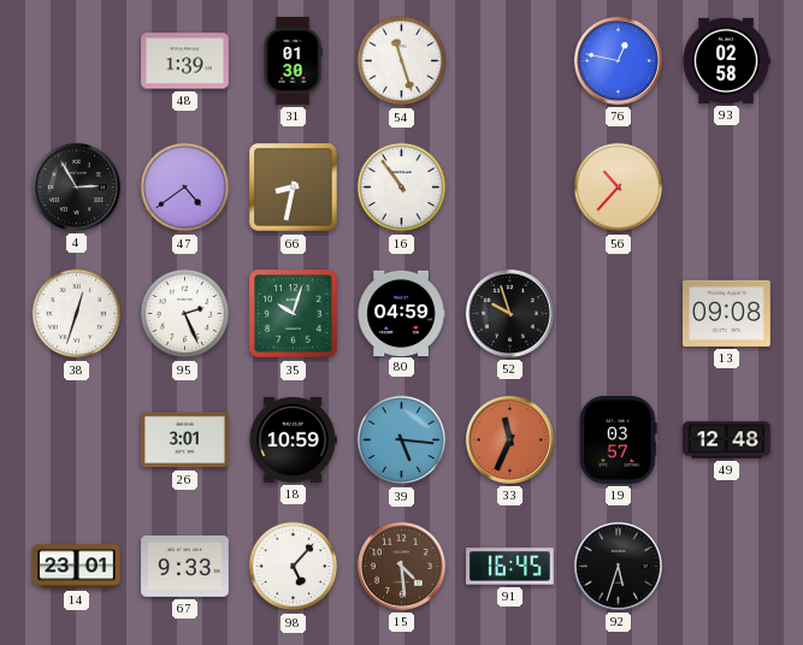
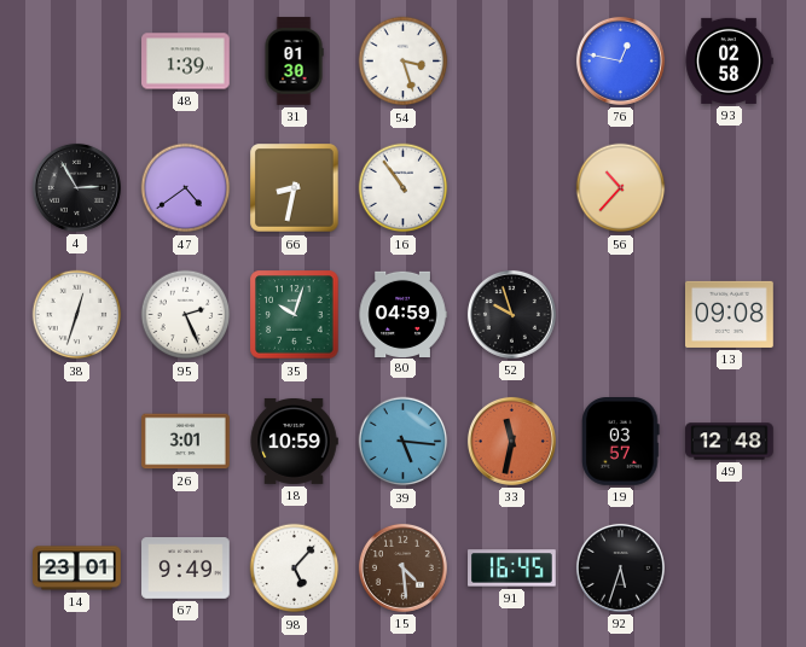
54: 11:27 -> 3:27
33: 11:34 -> 11:32
67: 9:33 -> 9:49
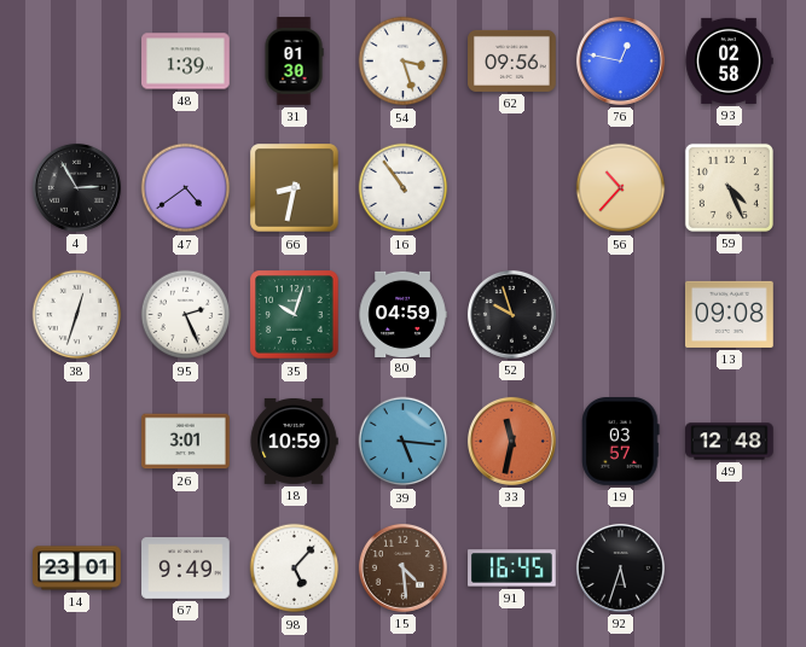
62: none -> 09:56
59: none -> 4:26
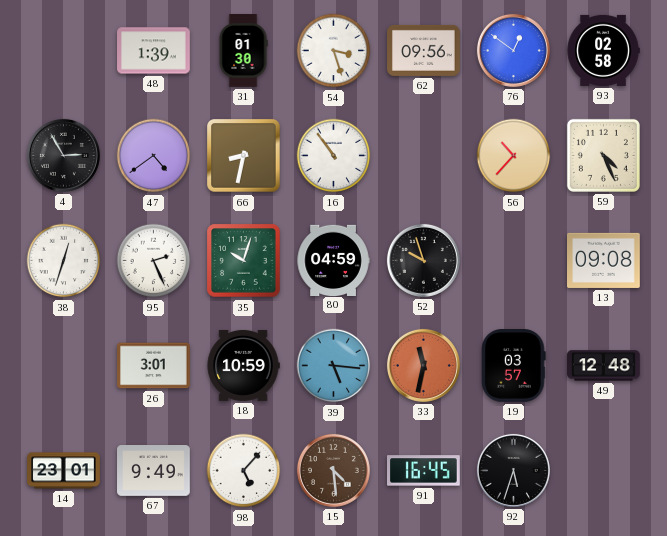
76: 12:47 -> 12:51
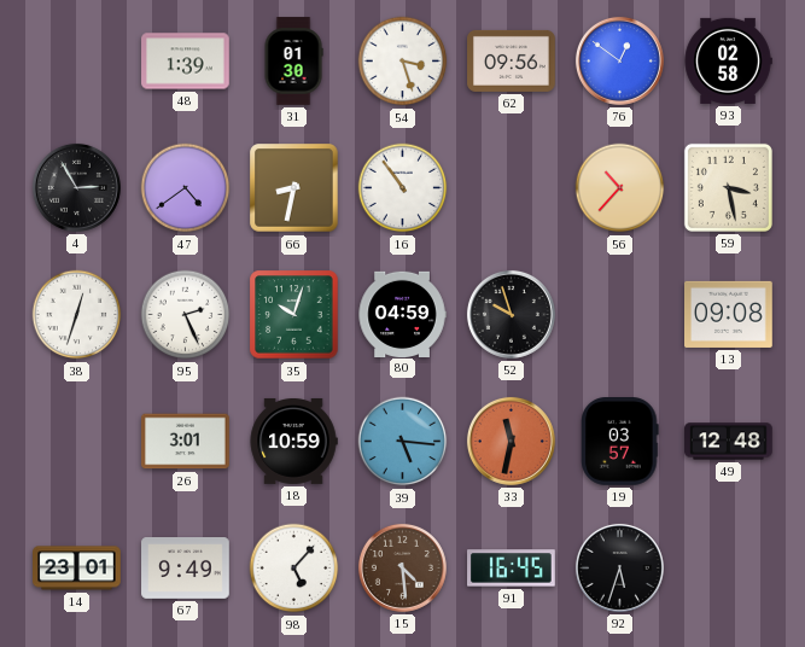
59: 4:26 -> 3:28
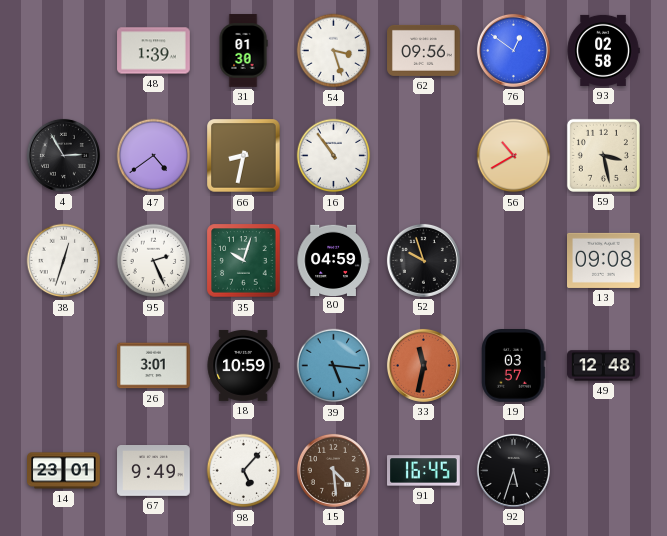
56: 10:37 -> 10:40
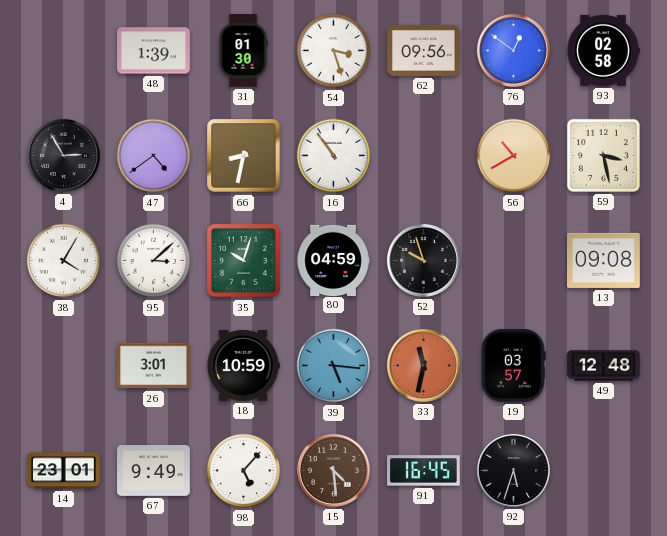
38: 12:33 -> 4:05
95: 2:26 -> 3:08
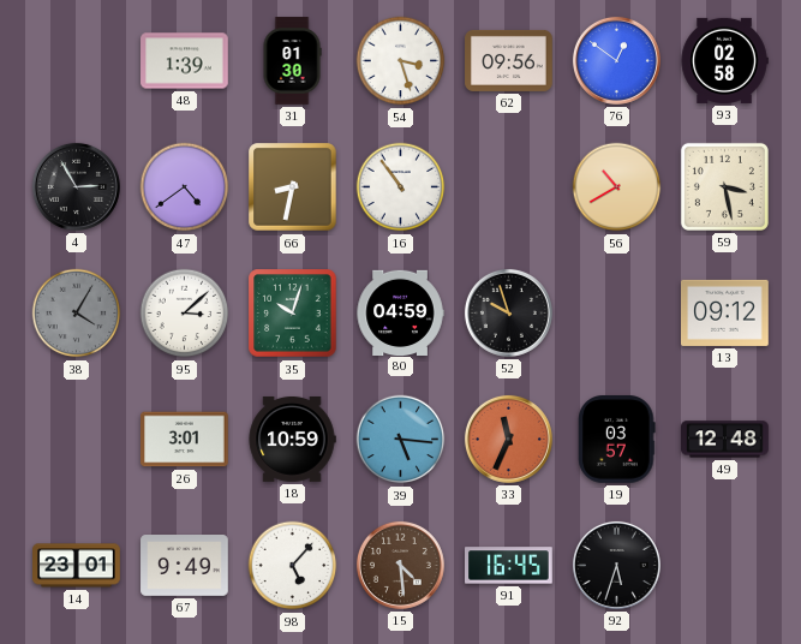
38 dial: white -> grey
13: 09:08 -> 09:12
33: 11:32 -> 11:34
